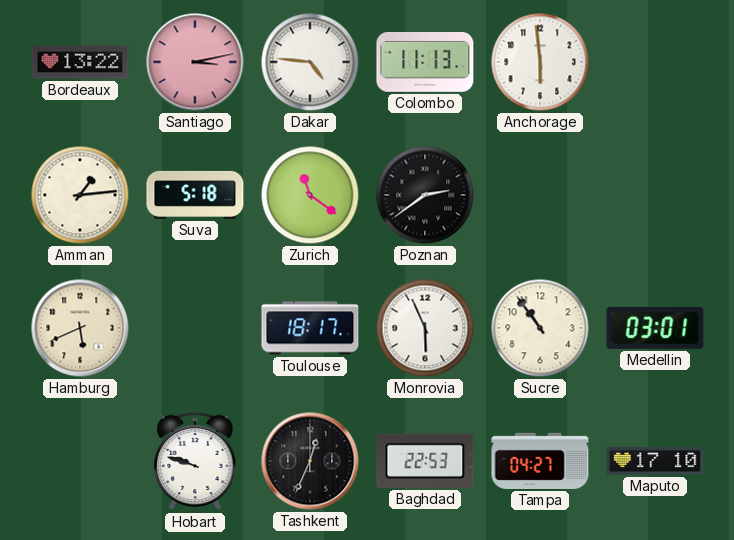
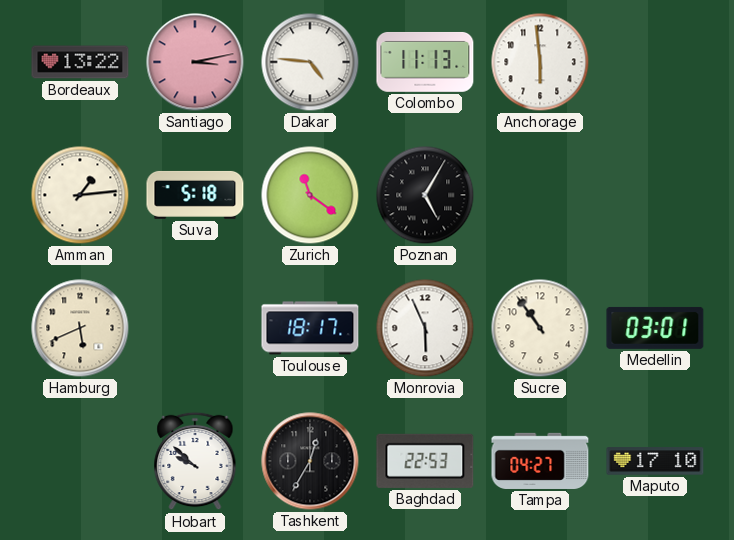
Poznan: 2:39 -> 5:05
Hobart: 9:48 -> 9:52
Tashkent: 12:34 -> 12:35
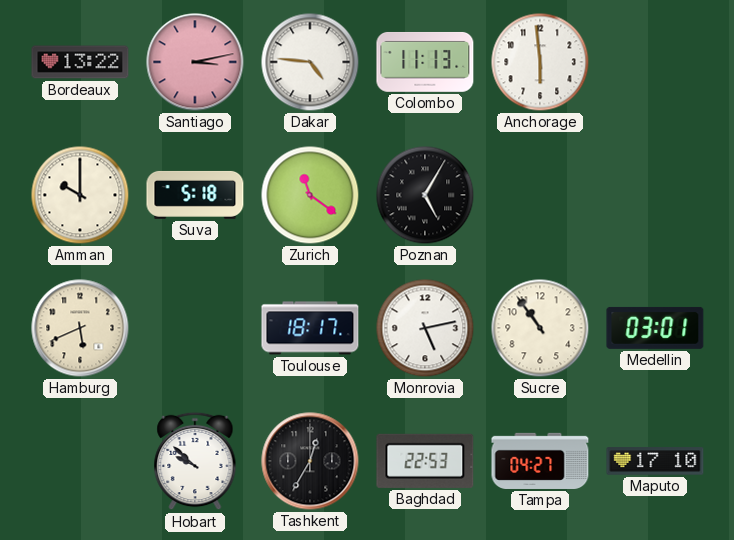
Amman: 1:14 -> 10:00
Monrovia: 5:56 -> 5:13
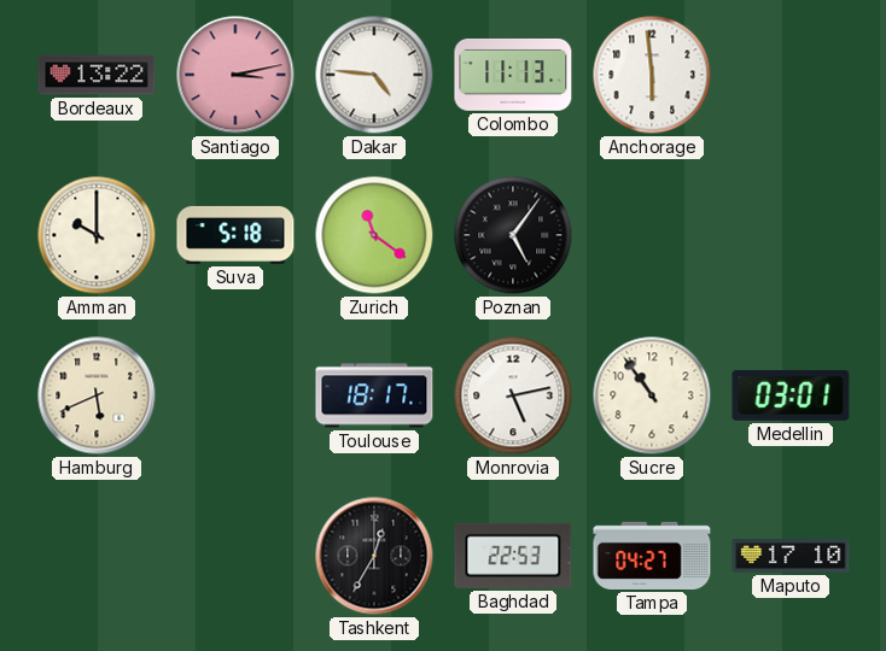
Poznan: 5:05 -> 5:06
Hobart: 9:52 -> none
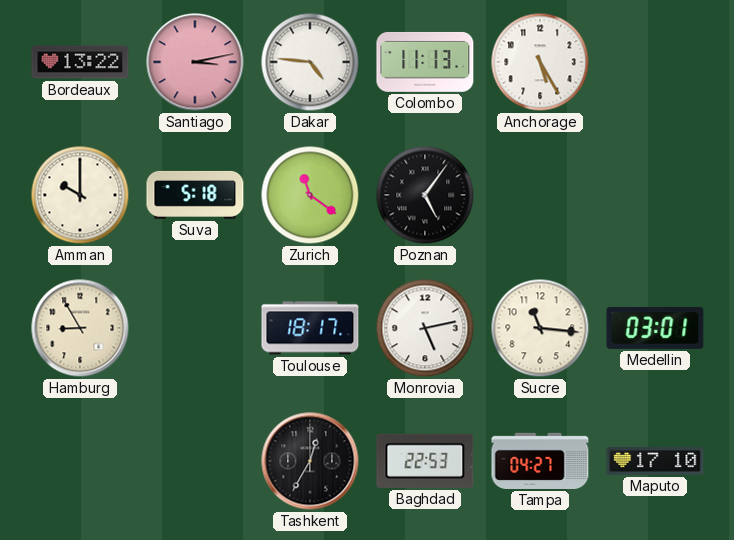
Anchorage: 5:59 -> 5:25
Hamburg: 5:41 -> 8:55
Sucre: 10:54 -> 11:16
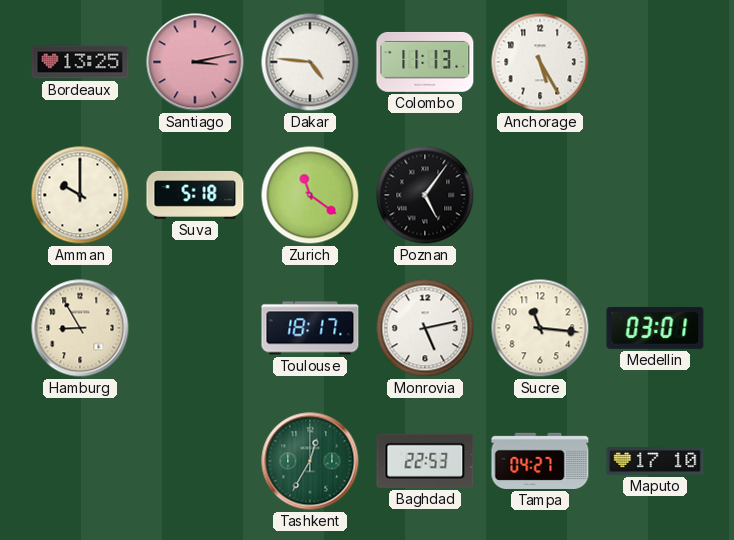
Bordeaux: 13:22 -> 13:25
Tashkent dial: black -> green
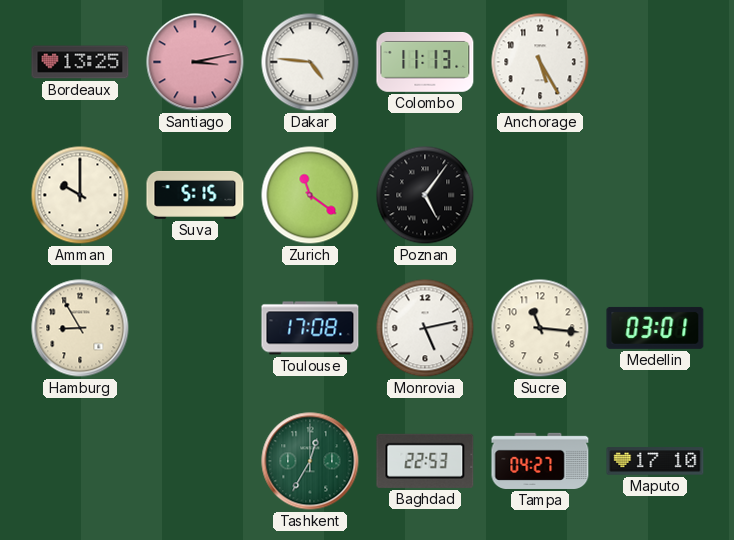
Suva: 5:18 -> 5:15
Toulouse: 18:17 -> 17:08
